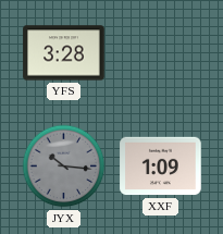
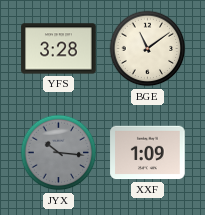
BGE: none -> 11:09
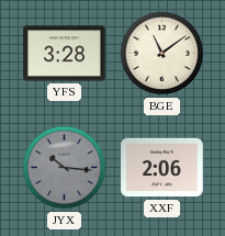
XXF: 1:09 -> 2:06
